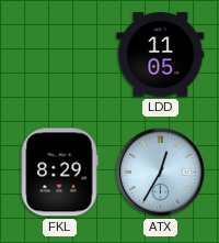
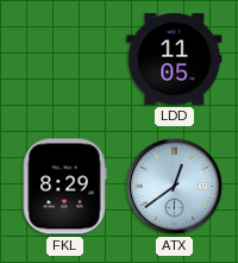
ATX: 12:35 -> 12:39
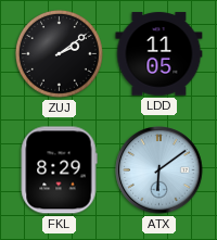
ZUJ: none -> 2:09
ATX: 12:39 -> 6:09
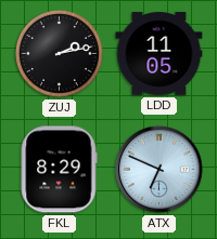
ZUJ: 2:09 -> 2:13
ATX: 6:09 -> 6:49
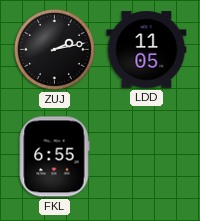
FKL: 8:29 -> 6:55
ATX: 6:49 -> none
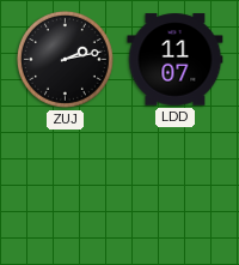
LDD: 11:05 -> 11:07
FKL: 6:55 -> none
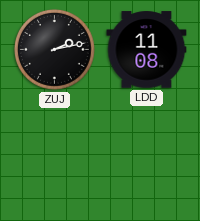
LDD: 11:07 -> 11:08
